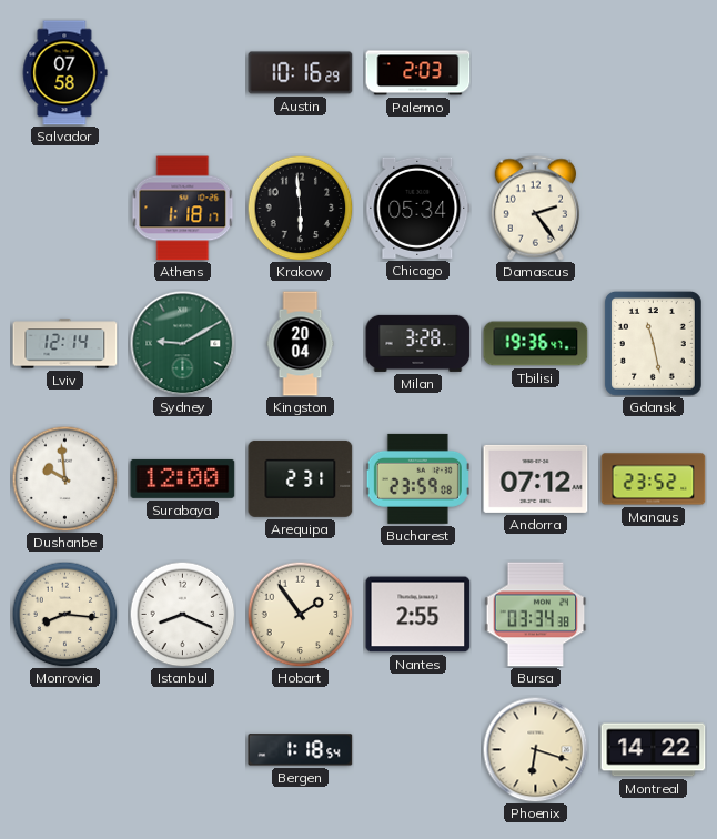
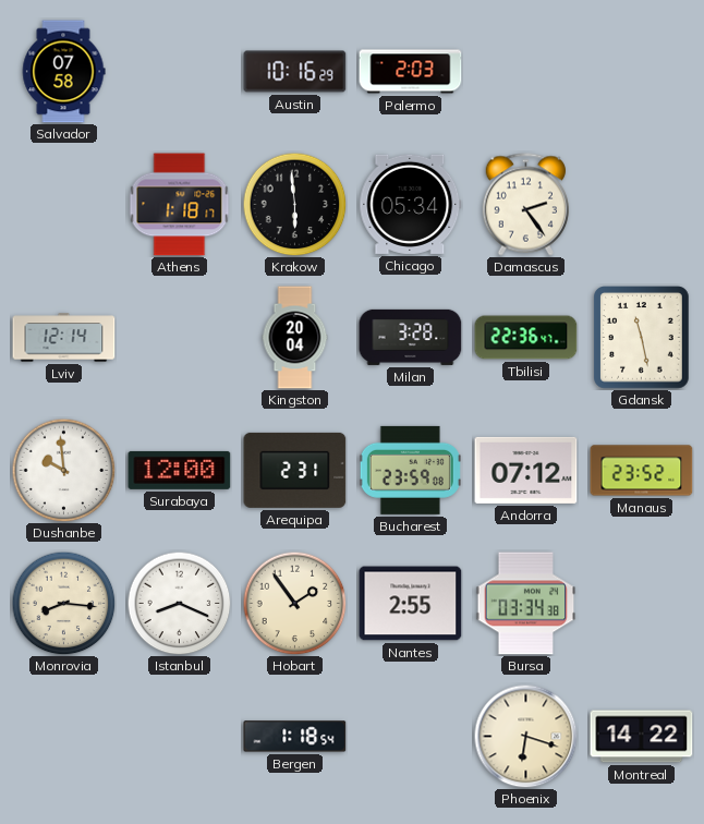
Sydney: 9:10 -> none
Tbilisi: 19:36 -> 22:36
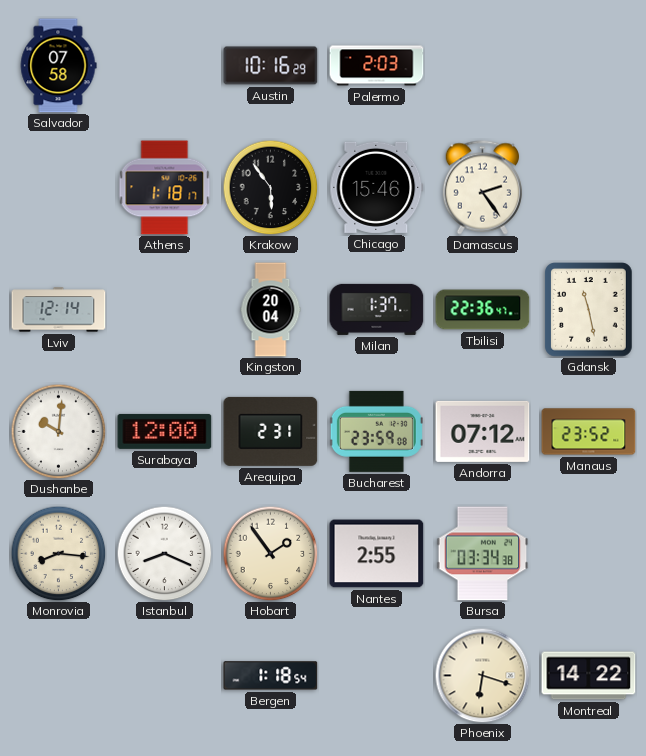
Krakow: 5:59 -> 5:54
Chicago: 05:34 -> 15:46
Milan: 3:28 -> 1:37
Dushanbe: 9:59 -> 10:01
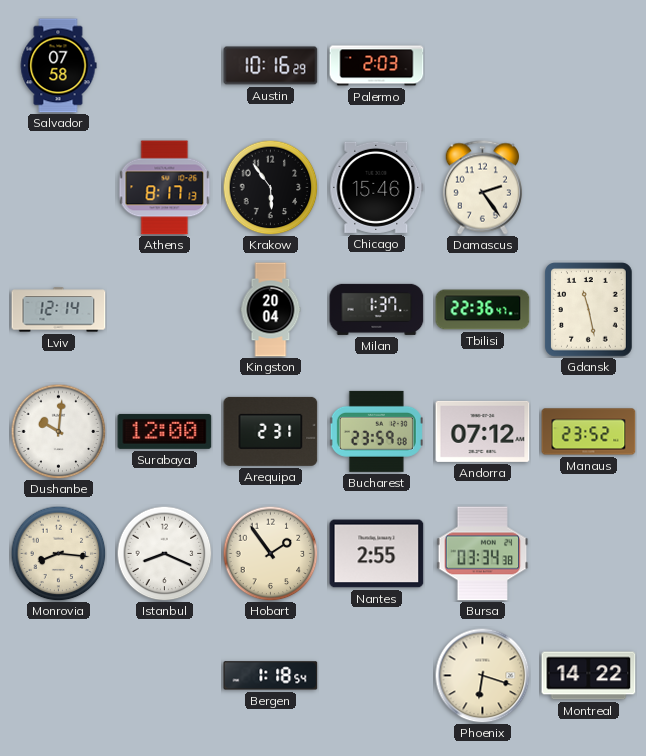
Athens: 1:18 -> 8:17
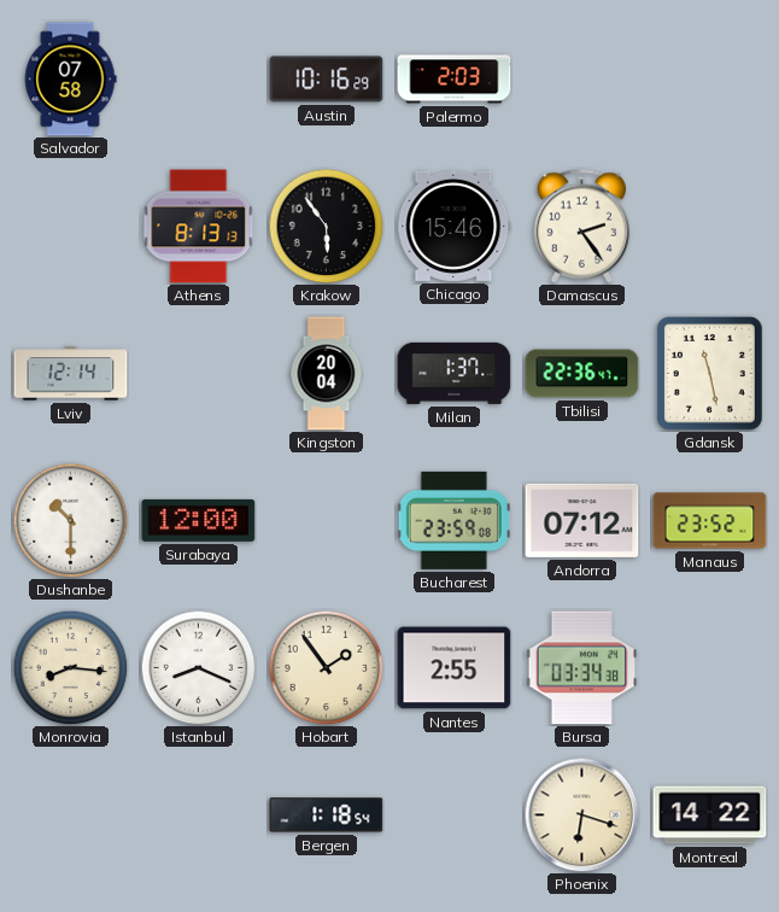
Athens: 8:17 -> 8:13
Dushanbe: 10:01 -> 10:30
Arequipa: 2:31 -> none
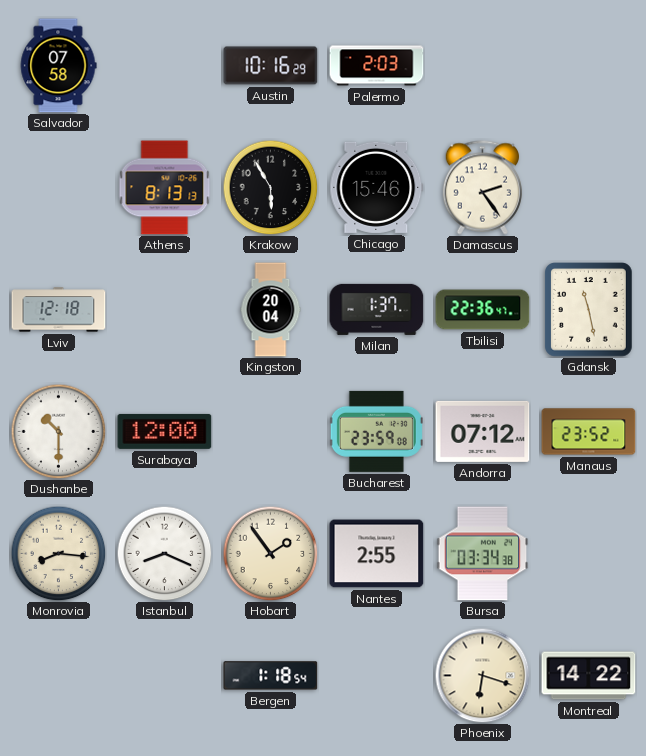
Krakow: 5:54 -> 5:55
Lviv: 12:14 -> 12:18
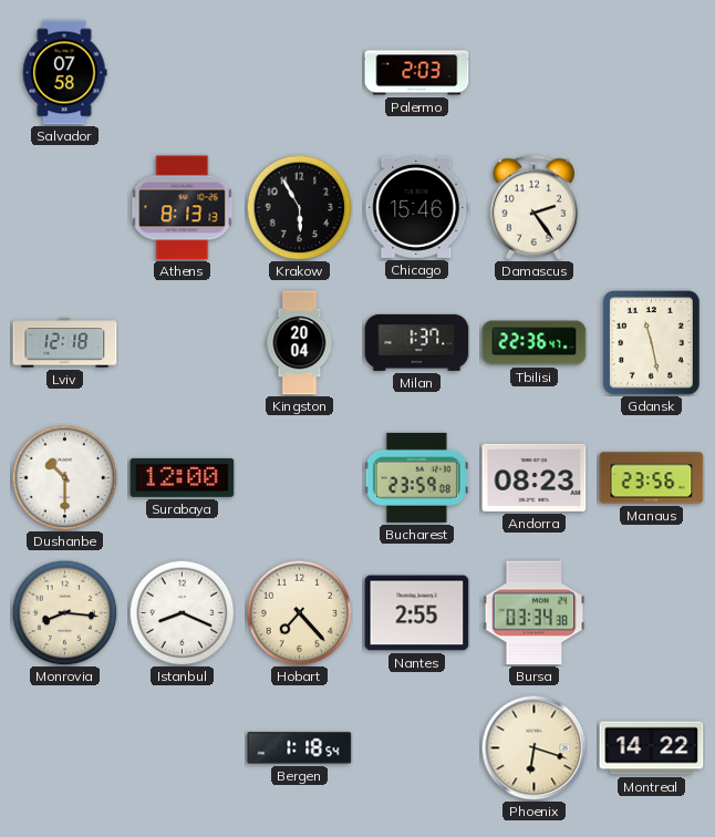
Austin: 10:16 -> none
Andorra: 07:12 -> 08:23
Manaus: 23:52 -> 23:56
Hobart: 1:54 -> 7:23
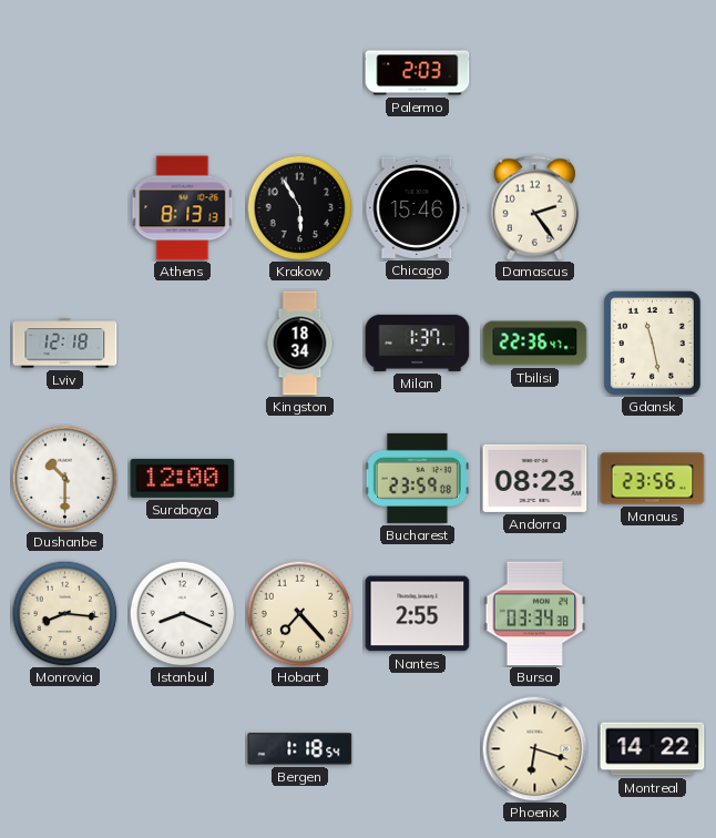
Salvador: 07:58 -> none
Kingston: 20:04 -> 18:34
